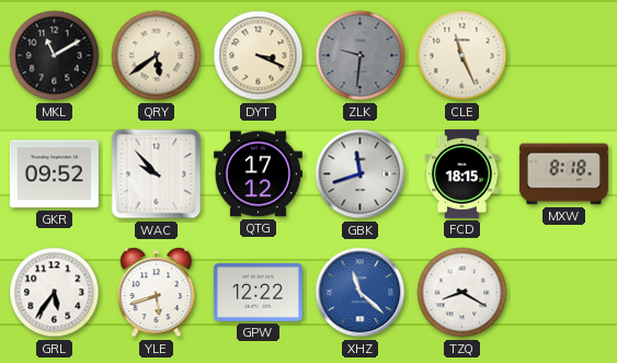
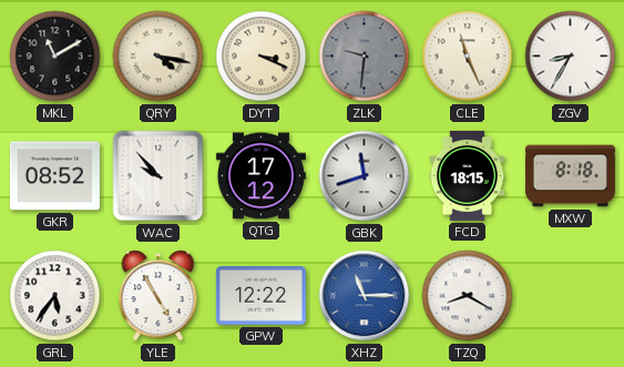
QRY: 5:39 -> 4:17
ZGV: none -> 8:35
GKR: 09:52 -> 08:52
YLE: 5:42 -> 4:55
XHZ: 11:22 -> 11:15
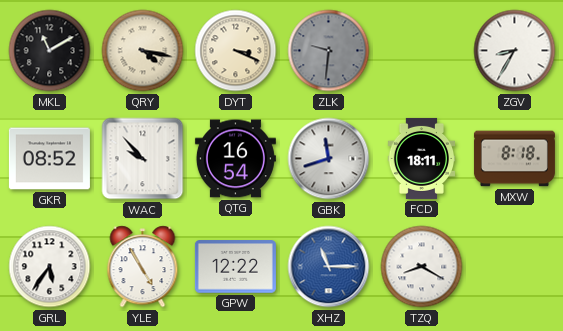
CLE: 11:26 -> none
QTG: 17:12 -> 16:54
FCD: 18:15 -> 18:11
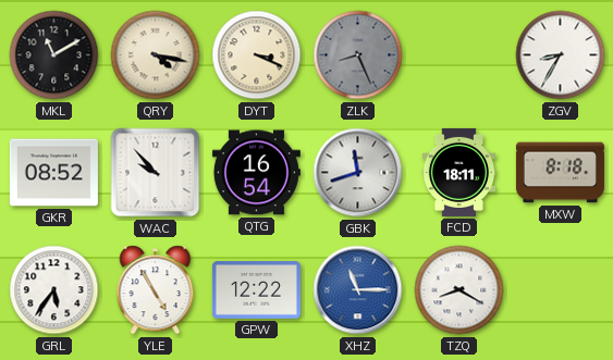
ZLK: 9:31 -> 8:26
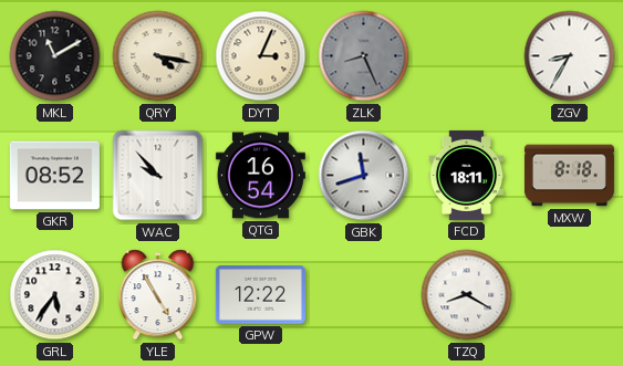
DYT: 3:19 -> 3:04
XHZ: 11:15 -> none
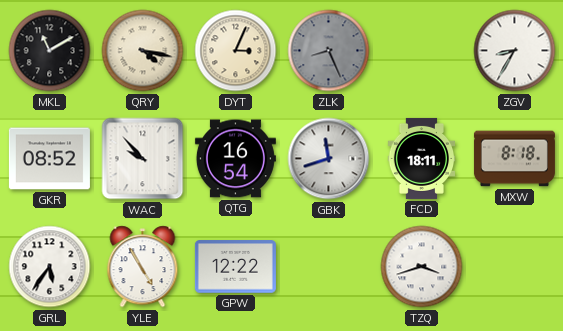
TZQ: 8:20 -> 3:42
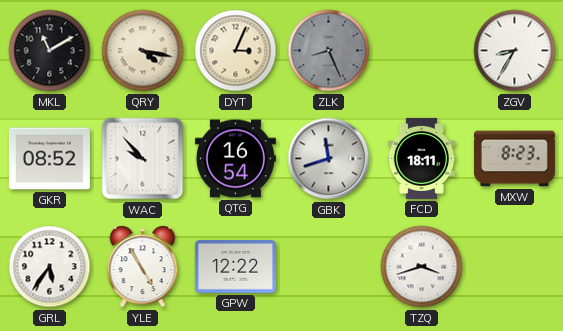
MXW: 8:18 -> 8:23
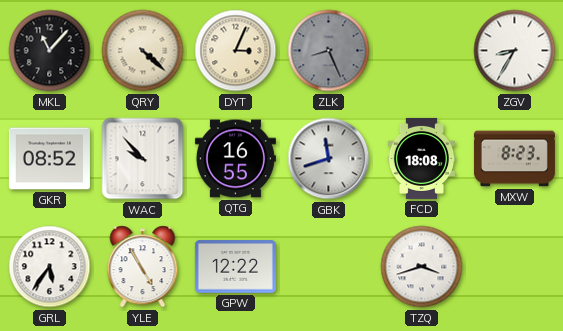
MKL: 11:10 -> 11:07
QRY: 4:17 -> 4:22
QTG: 16:54 -> 16:55
FCD: 18:11 -> 18:08
